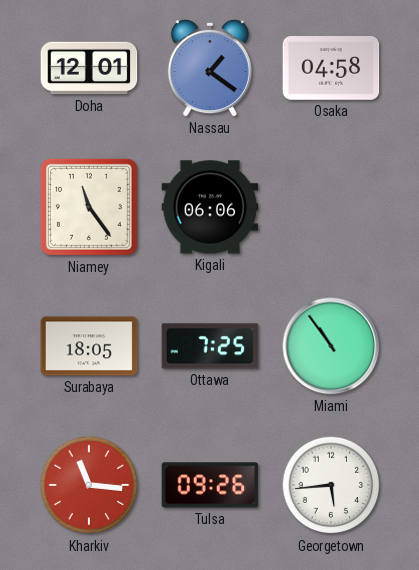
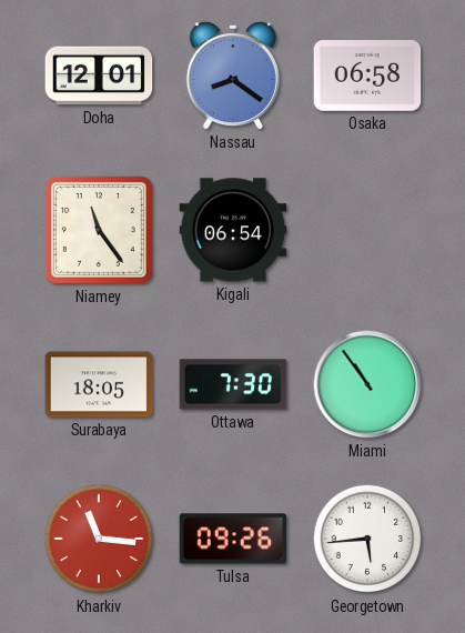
Nassau: 1:21 -> 8:21
Osaka: 04:58 -> 06:58
Kigali: 06:06 -> 06:54
Ottawa: 7:25 -> 7:30
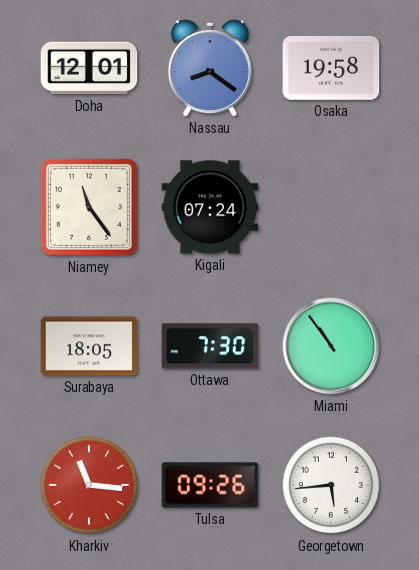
Osaka: 06:58 -> 19:58
Kigali: 06:54 -> 07:24
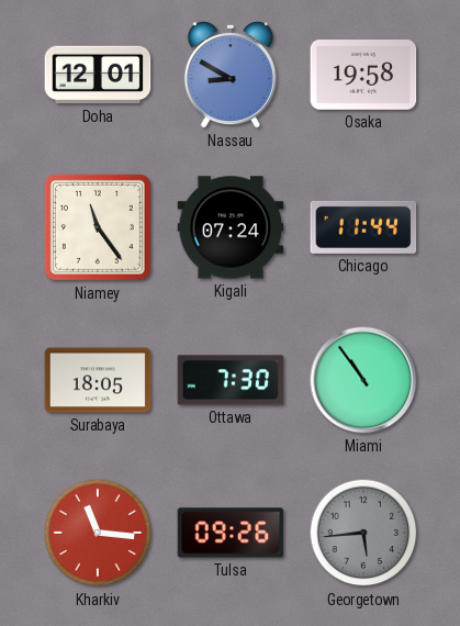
Nassau: 8:21 -> 8:50
Chicago: none -> 11:44
Georgetown dial: white -> grey
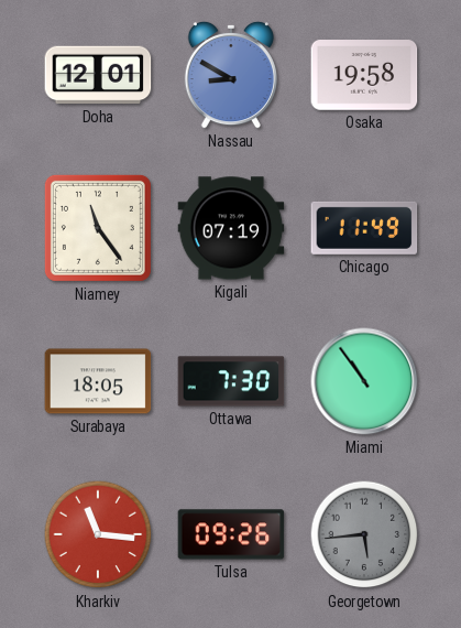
Kigali: 07:24 -> 07:19
Chicago: 11:44 -> 11:49
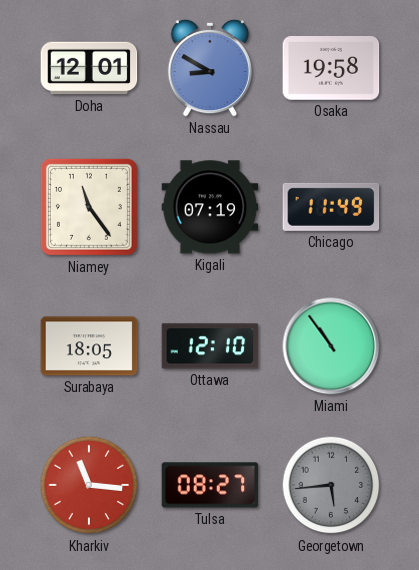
Ottawa: 7:30 -> 12:10
Tulsa: 09:26 -> 08:27
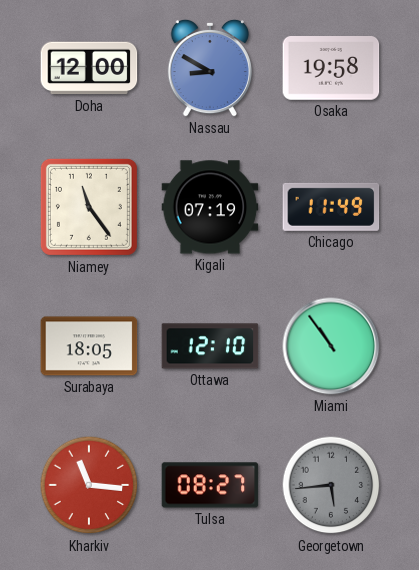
Doha: 12:01 -> 12:00
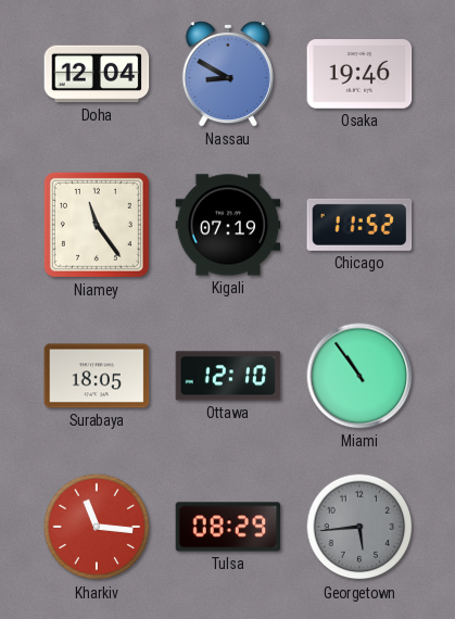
Doha: 12:00 -> 12:04
Osaka: 19:58 -> 19:46
Chicago: 11:49 -> 11:52
Tulsa: 08:27 -> 08:29
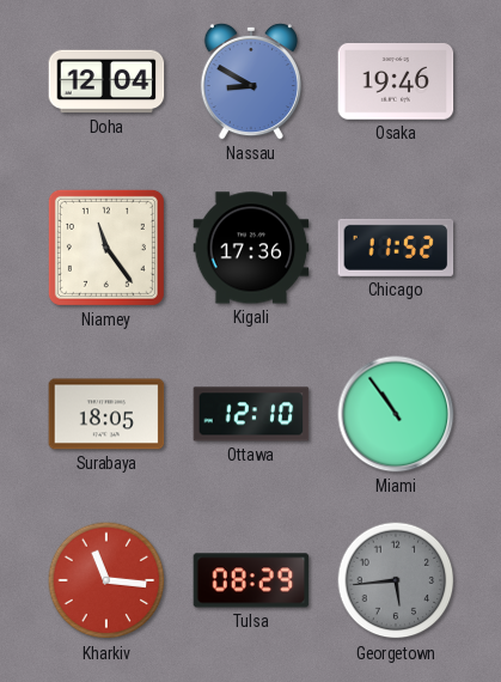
Kigali: 07:19 -> 17:36
